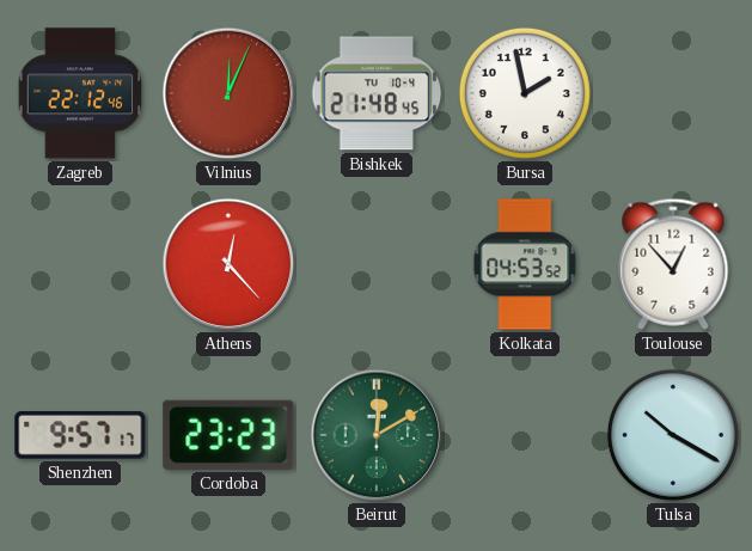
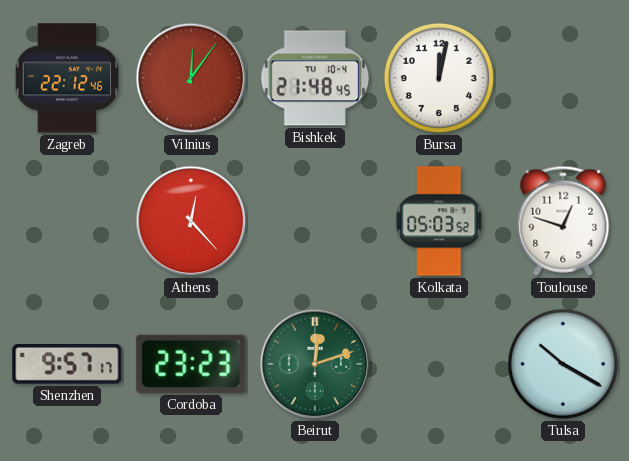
Vilnius: 12:04 -> 12:06
Bursa: 1:58 -> 12:02
Kolkata: 04:53 -> 05:03
Toulouse: 12:53 -> 12:48
Beirut: 12:10 -> 12:12
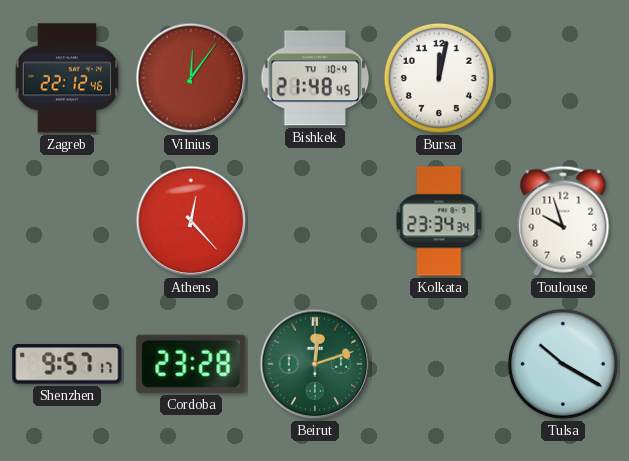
Kolkata: 05:03 -> 23:34
Toulouse: 12:48 -> 9:57
Cordoba: 23:23 -> 23:28
